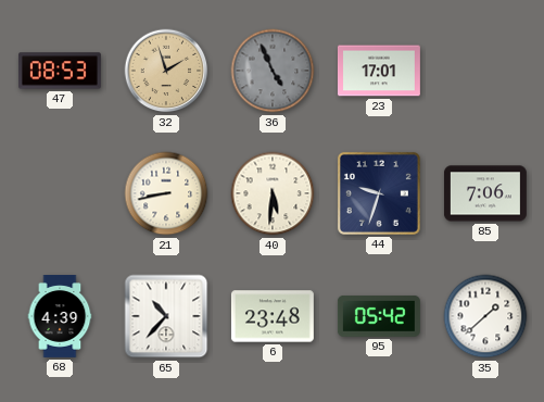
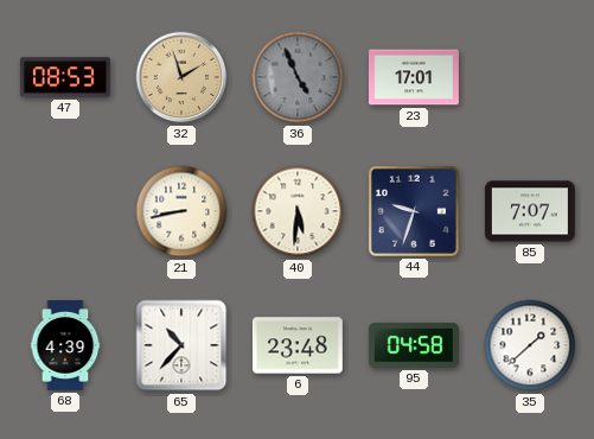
85: 7:06 -> 7:07
95: 05:42 -> 04:58
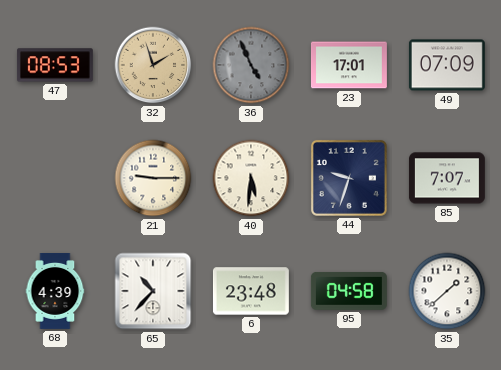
49: none -> 07:09
21: 8:43 -> 9:15
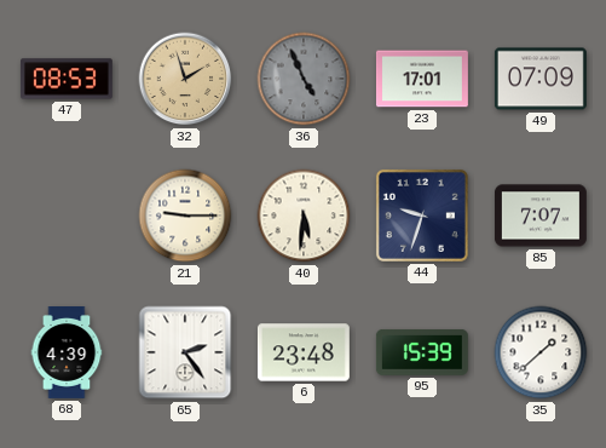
65: 10:37 -> 2:24
95: 04:58 -> 15:39
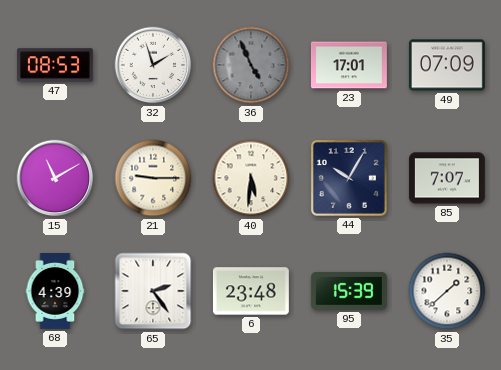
32 dial: champagne -> white
15: none -> 11:10
44: 9:33 -> 10:05
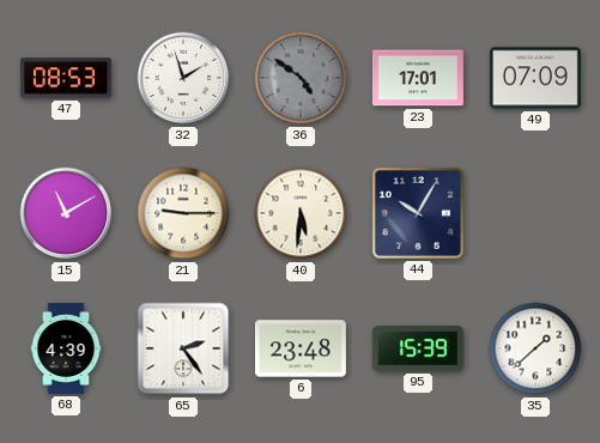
36: 4:56 -> 4:51
85: 7:07 -> none
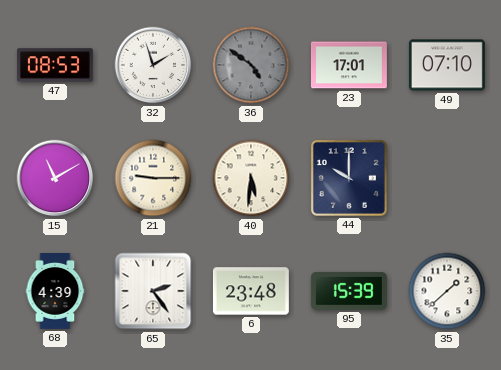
49: 07:09 -> 07:10
44: 10:05 -> 10:00
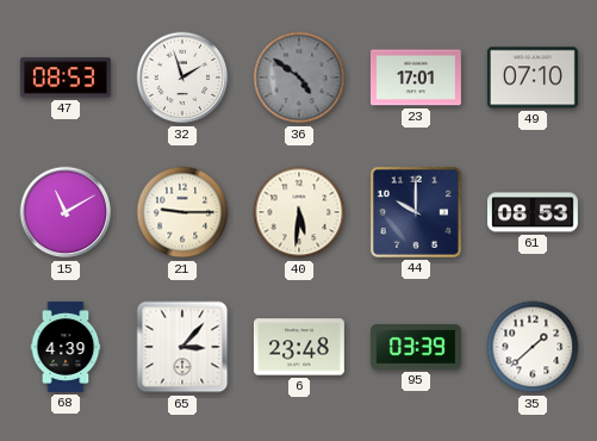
61: none -> 08:53
65: 2:24 -> 3:07
95: 15:39 -> 03:39
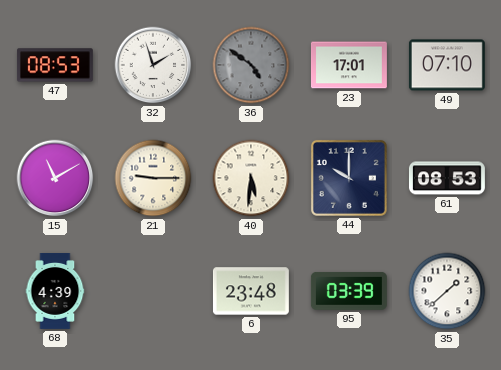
65: 3:07 -> none
